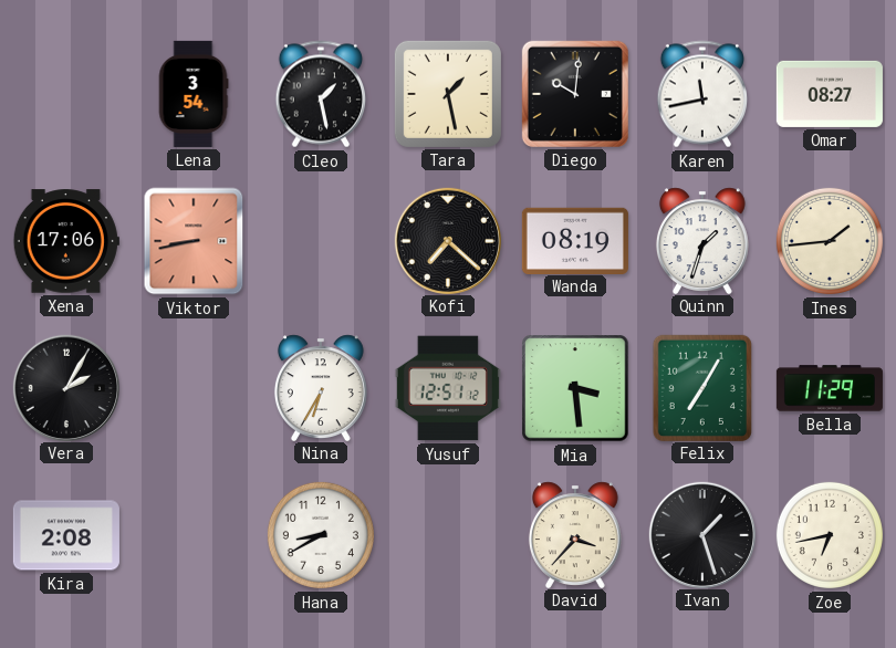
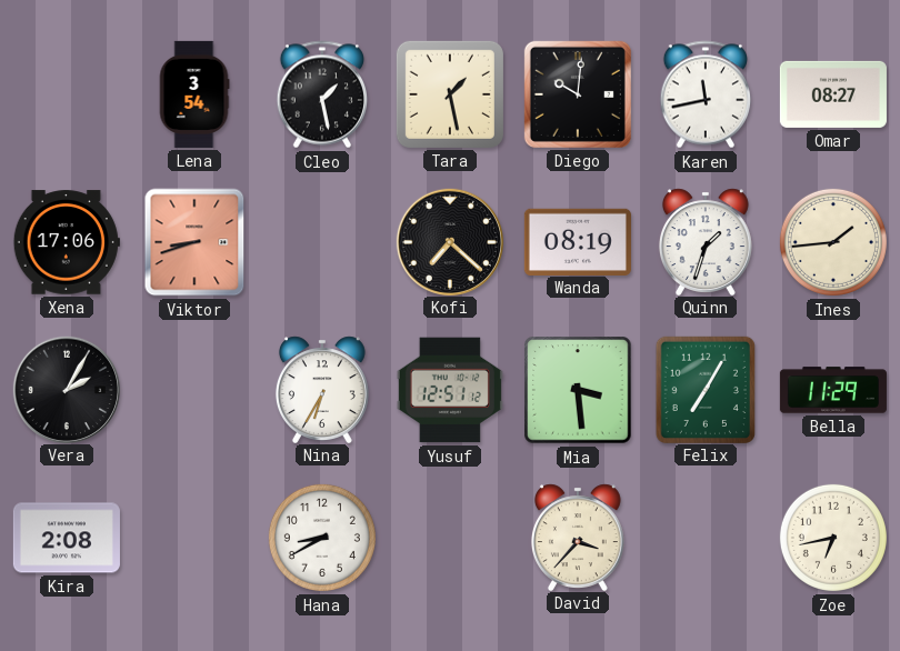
Viktor: 8:43 -> 8:42
Ivan: 1:27 -> none
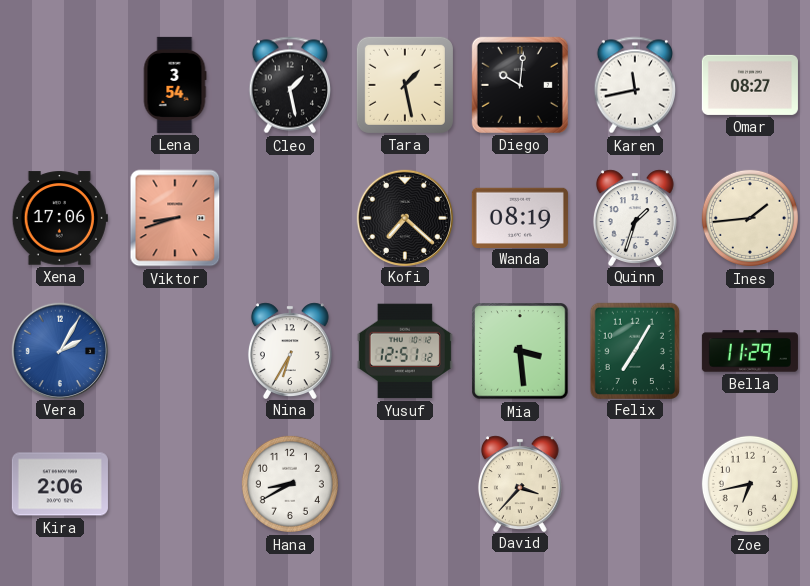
Vera dial: black -> blue
Kira: 2:08 -> 2:06
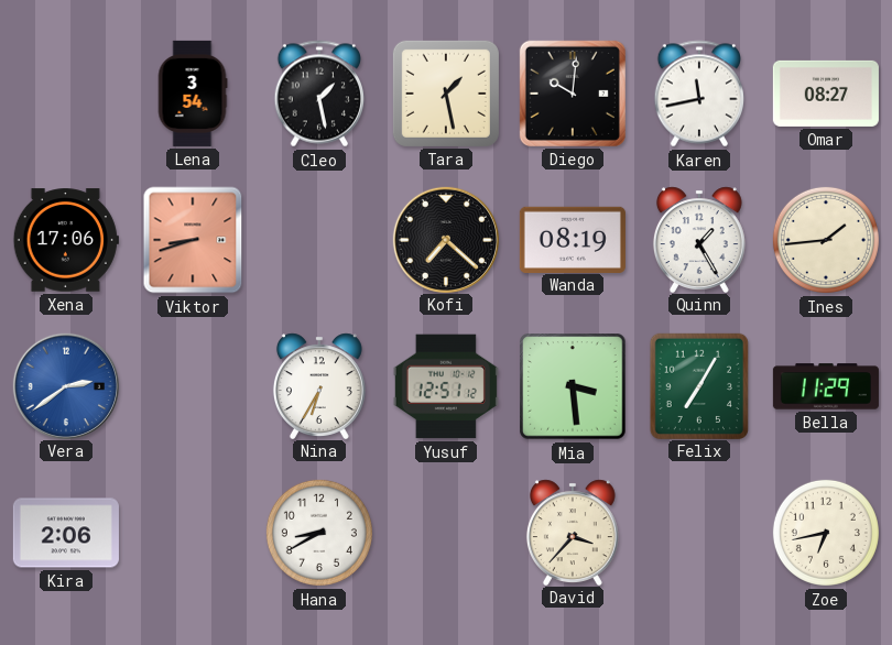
Quinn: 1:33 -> 1:25
Vera: 2:05 -> 2:39
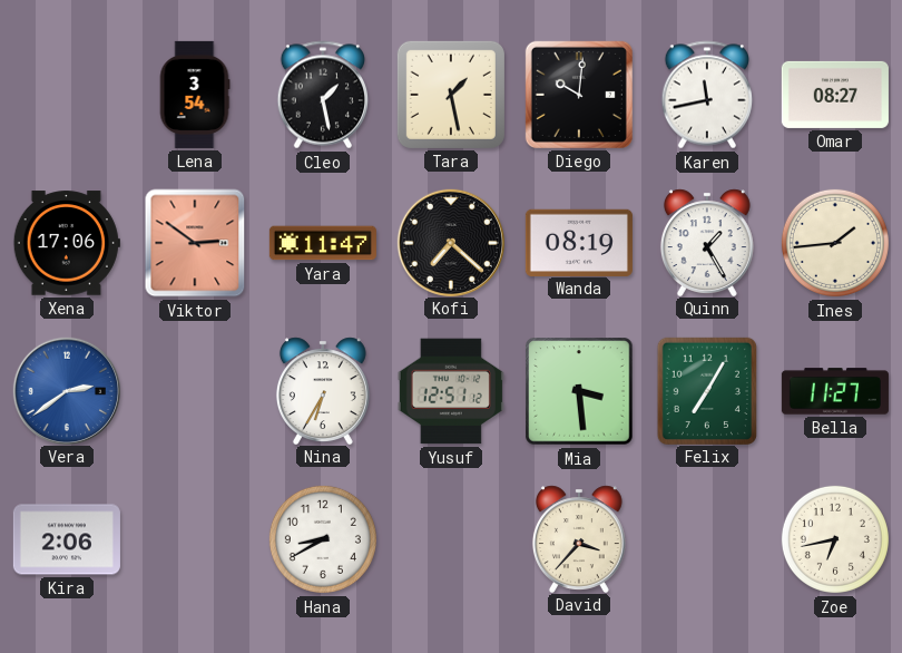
Viktor: 8:42 -> 2:51
Yara: none -> 11:47
Bella: 11:29 -> 11:27
